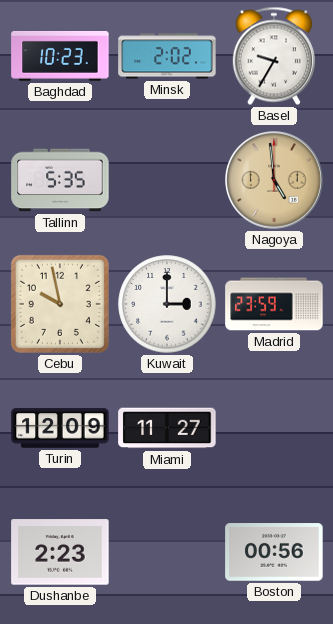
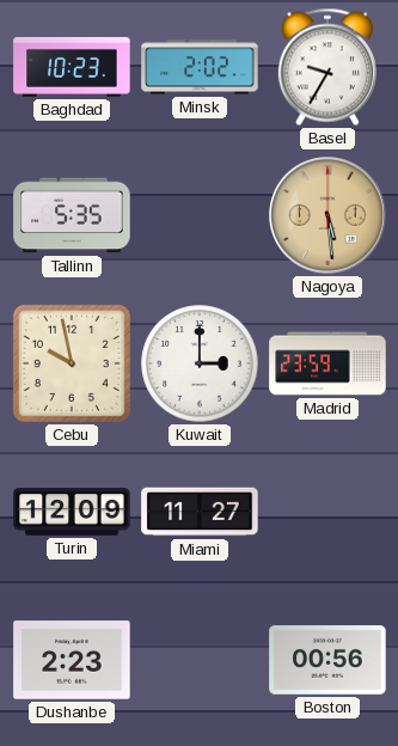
Nagoya: 4:59 -> 5:29
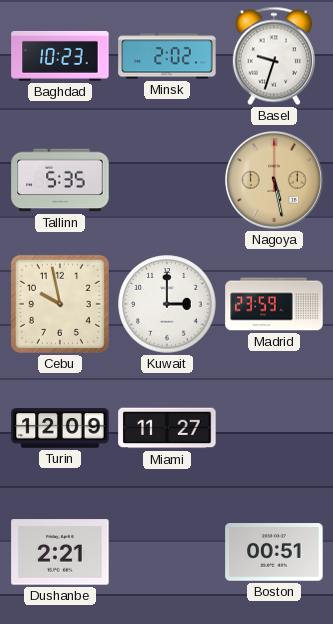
Basel: 9:35 -> 9:33
Nagoya: 5:29 -> 5:28
Dushanbe: 2:23 -> 2:21
Boston: 00:56 -> 00:51
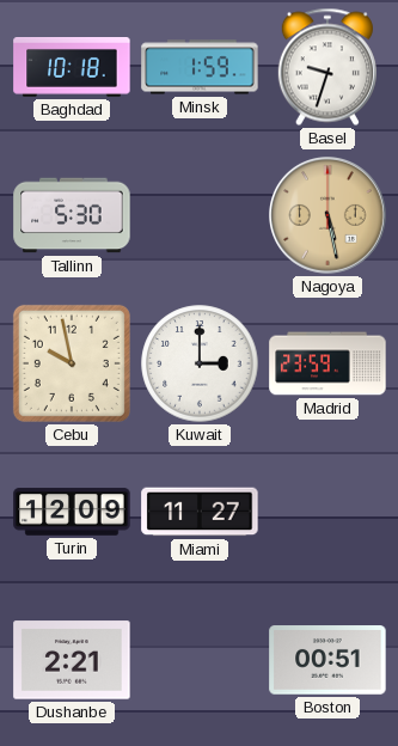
Baghdad: 10:23 -> 10:18
Minsk: 2:02 -> 1:59
Tallinn: 5:35 -> 5:30
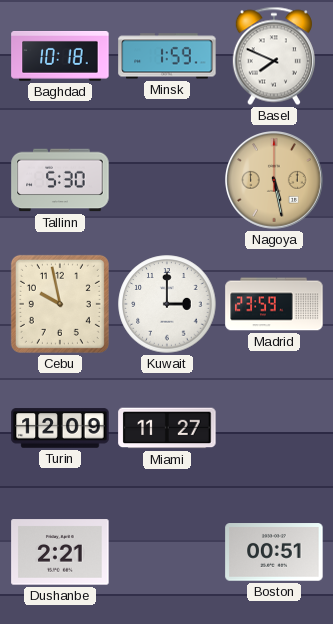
Basel: 9:33 -> 7:49
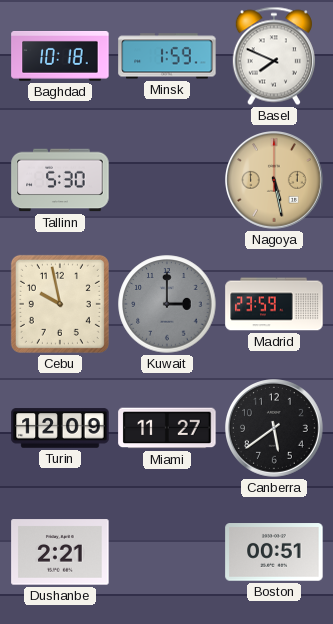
Kuwait dial: white -> grey
Canberra: none -> 5:39
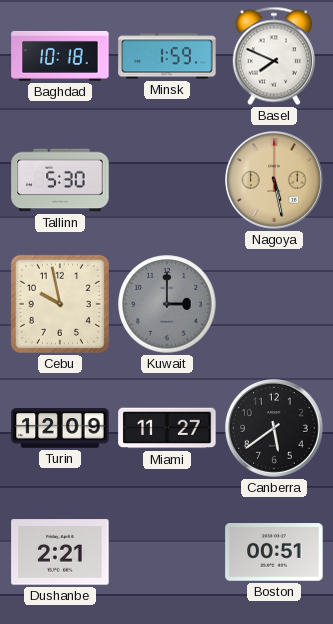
Madrid: 23:59 -> none
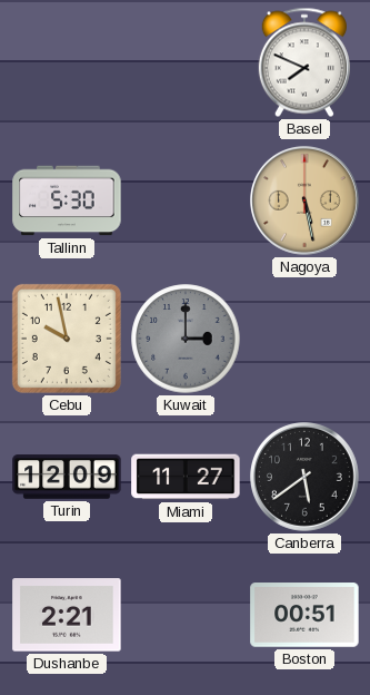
Baghdad: 10:18 -> none
Minsk: 1:59 -> none
